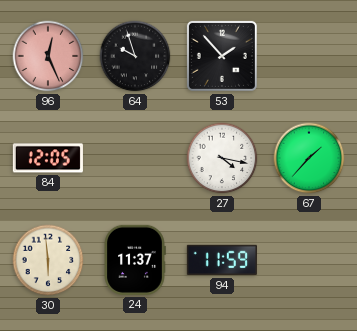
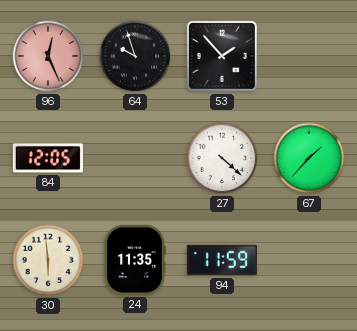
27: 4:17 -> 4:22
24: 11:37 -> 11:35
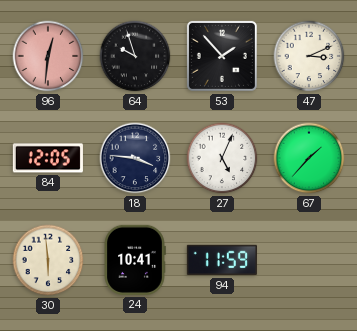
96: 12:26 -> 12:31
47: none -> 3:11
18: none -> 3:46
27: 4:22 -> 5:04
24: 11:35 -> 10:41
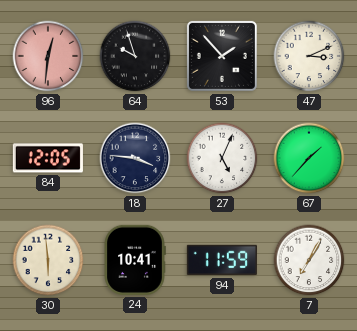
7: none -> 7:05
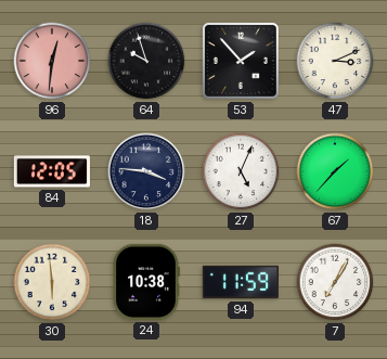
24: 10:41 -> 10:38
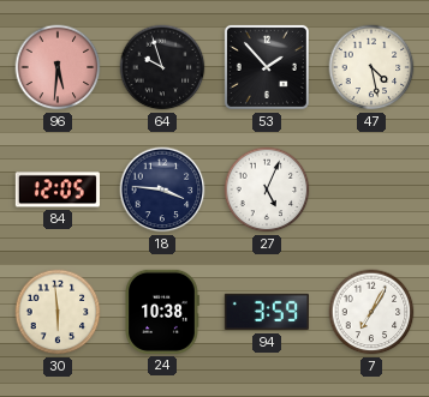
96: 12:31 -> 5:31
47: 3:11 -> 4:28
67: 1:37 -> none
94: 11:59 -> 3:59
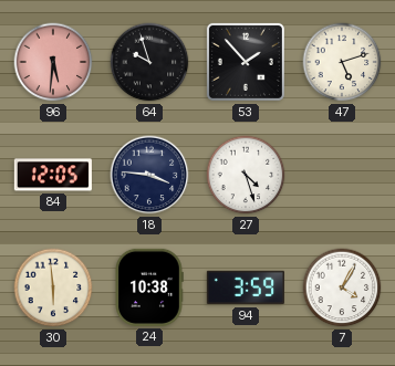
47: 4:28 -> 5:12
27: 5:04 -> 4:27
7: 7:05 -> 4:05
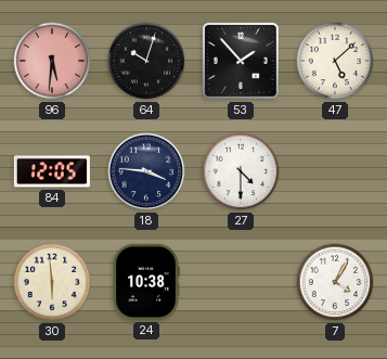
64: 9:57 -> 10:03
47: 5:12 -> 5:08
27: 4:27 -> 4:30
94: 3:59 -> none
